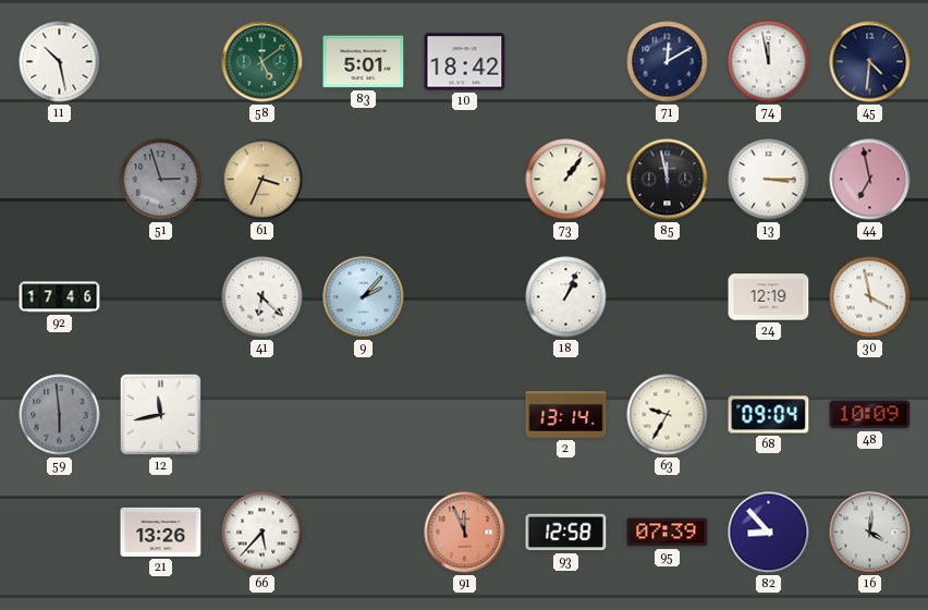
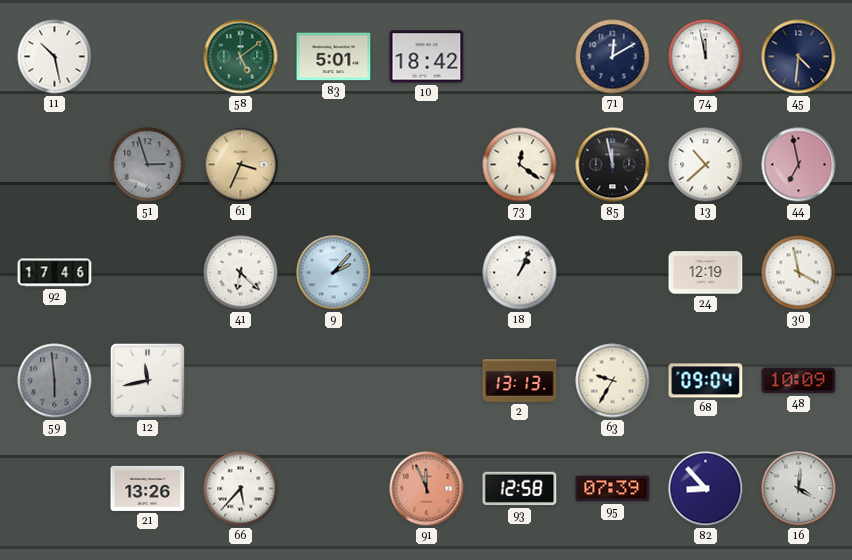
73: 1:06 -> 12:21
13: 3:15 -> 10:38
2: 13:14 -> 13:13
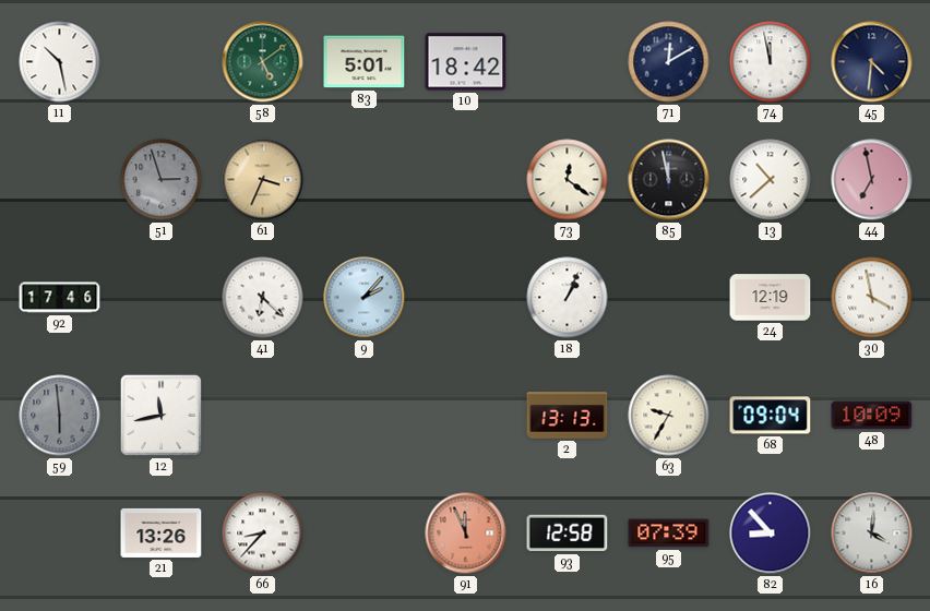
66: 5:37 -> 8:37
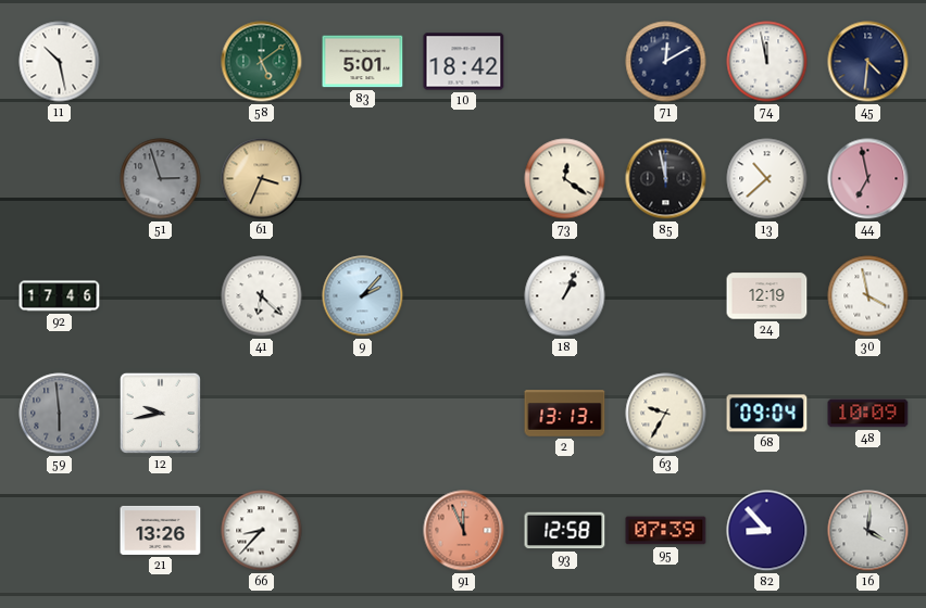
12: 11:43 -> 9:43
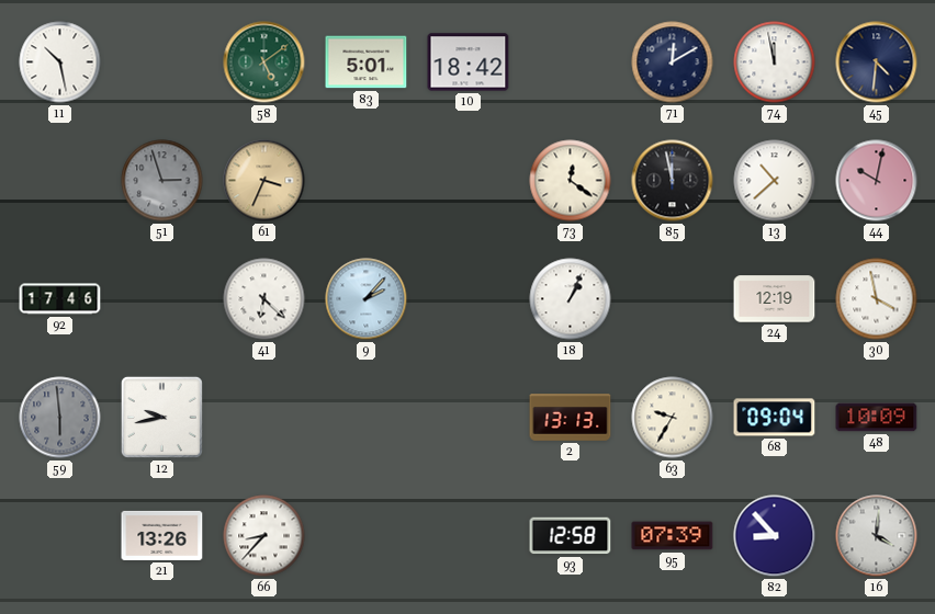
44: 6:58 -> 10:02
91: 11:56 -> none
